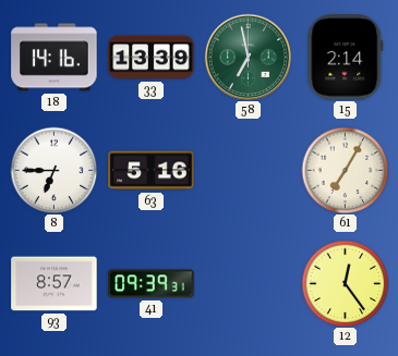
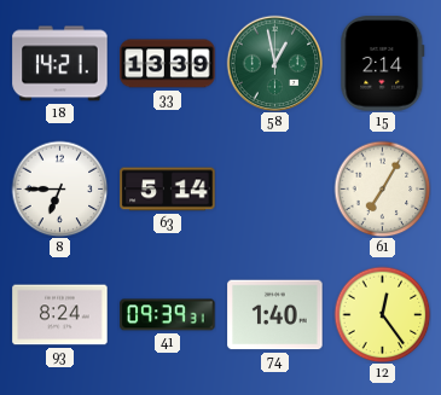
18: 14:16 -> 14:21
58: 6:58 -> 12:58
63: 5:16 -> 5:14
93: 8:57 -> 8:24
74: none -> 1:40
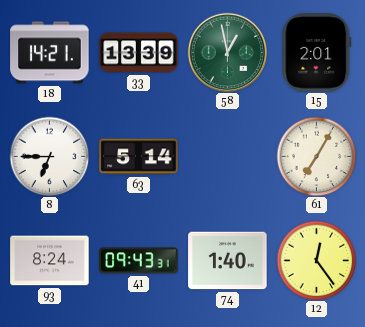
15: 2:14 -> 2:01
41: 09:39 -> 09:43
